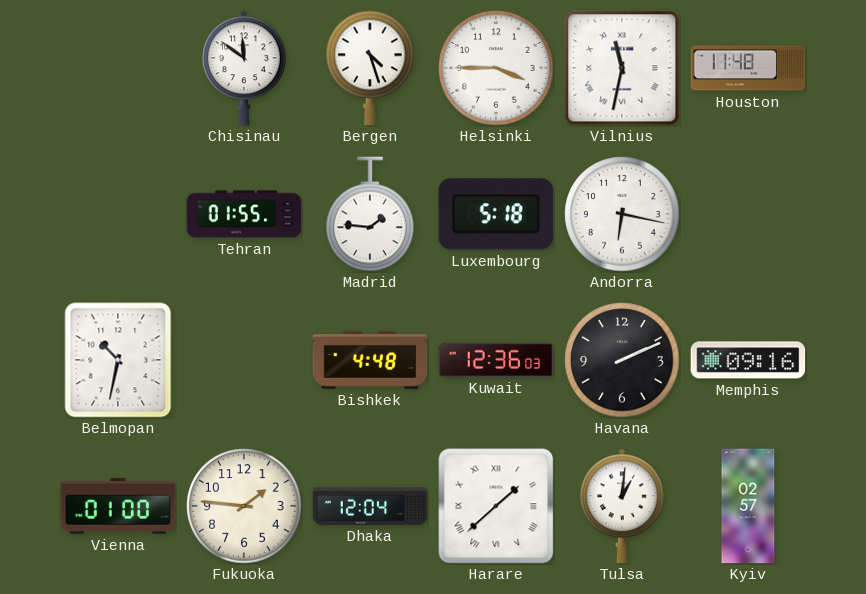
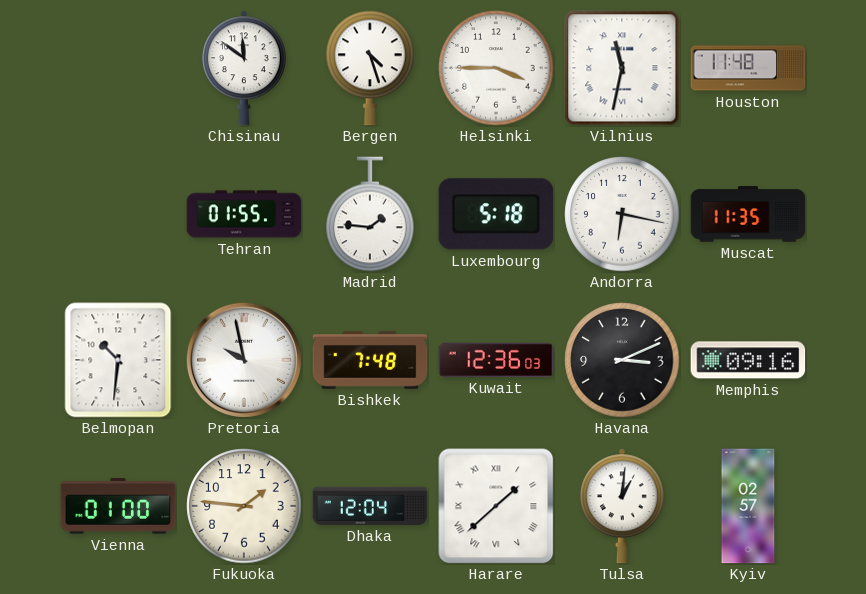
Muscat: none -> 11:35
Belmopan: 10:32 -> 10:31
Pretoria: none -> 9:58
Bishkek: 4:48 -> 7:48
Havana: 2:11 -> 3:11
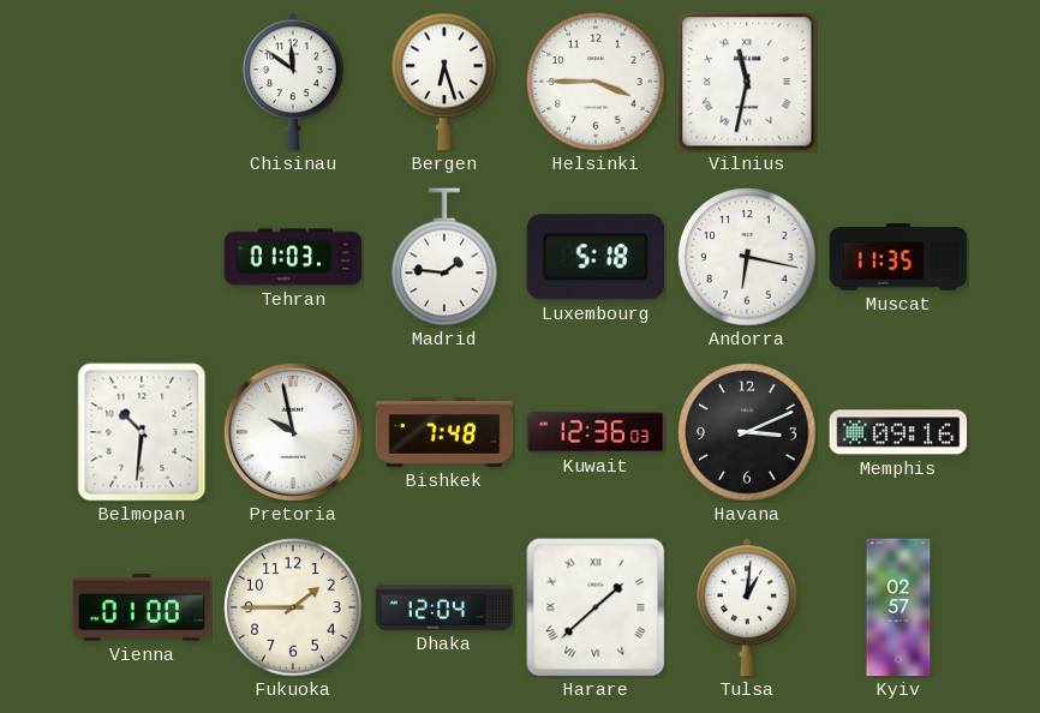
Bergen: 4:27 -> 6:27
Houston: 11:48 -> none
Tehran: 01:55 -> 01:03
Fukuoka: 1:46 -> 1:45
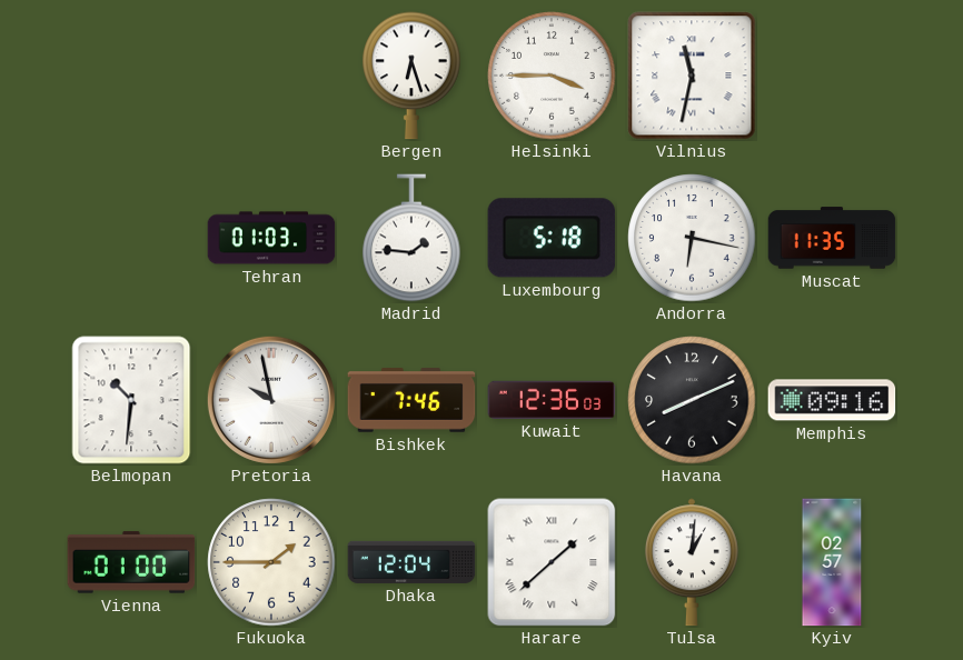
Chisinau: 11:51 -> none
Bishkek: 7:48 -> 7:46
Havana: 3:11 -> 8:11
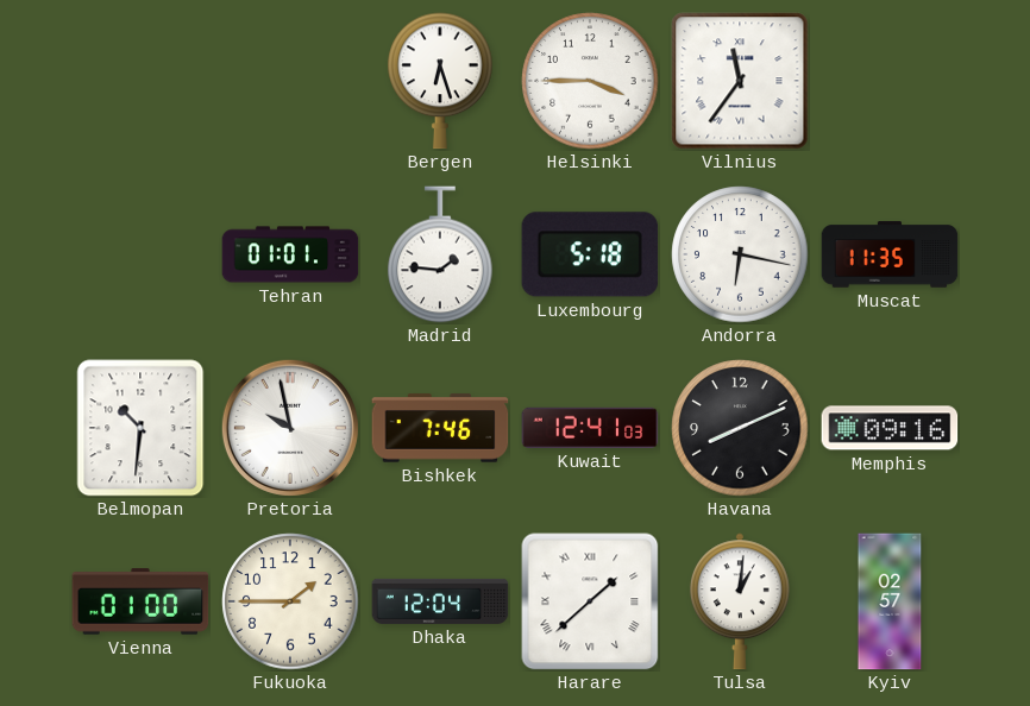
Vilnius: 11:32 -> 11:36
Tehran: 01:03 -> 01:01
Kuwait: 12:36 -> 12:41
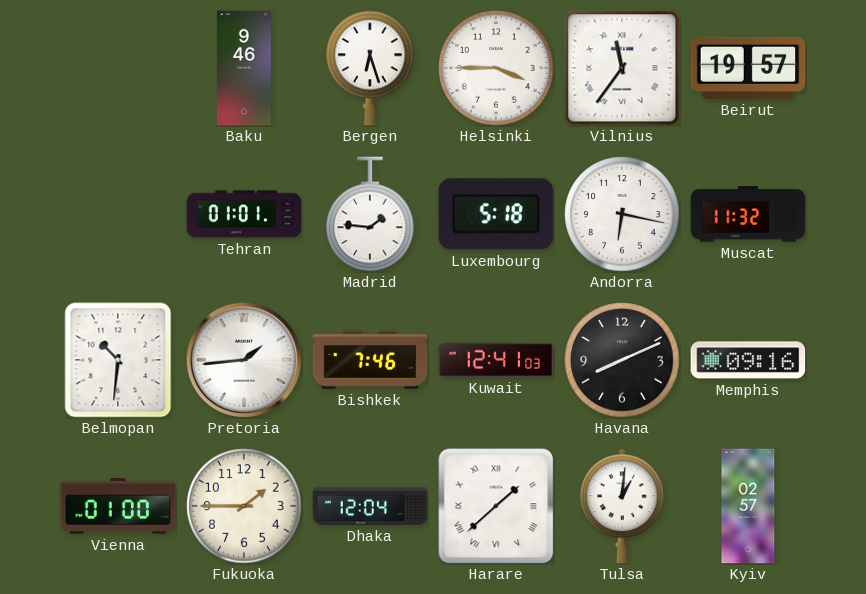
Baku: none -> 9:46
Beirut: none -> 19:57
Muscat: 11:35 -> 11:32
Pretoria: 9:58 -> 1:44
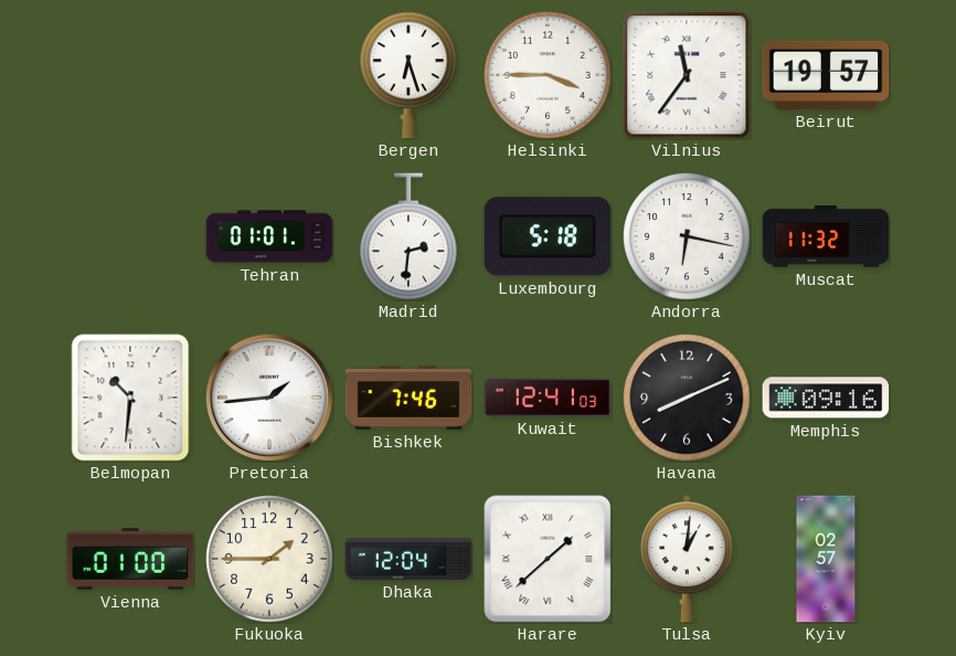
Baku: 9:46 -> none
Madrid: 1:46 -> 2:31
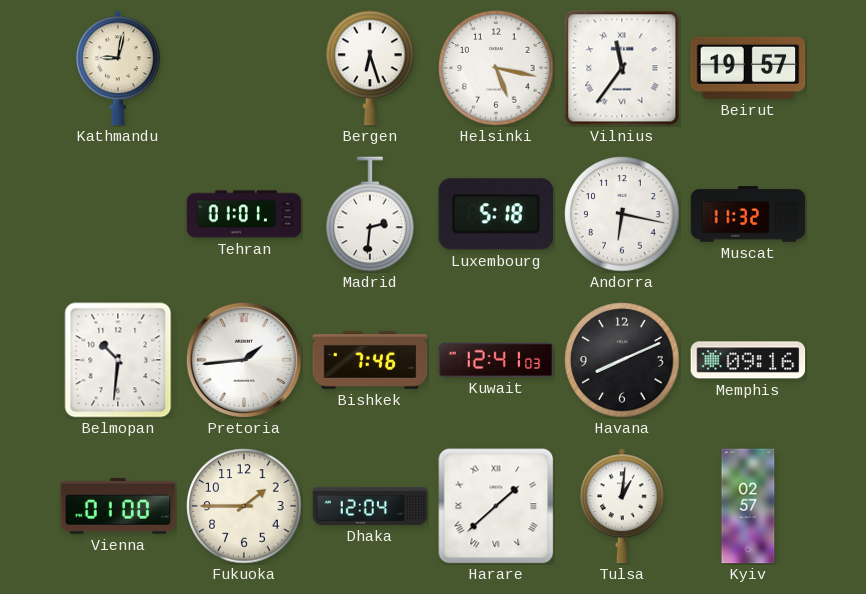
Kathmandu: none -> 9:02
Helsinki: 3:45 -> 5:17
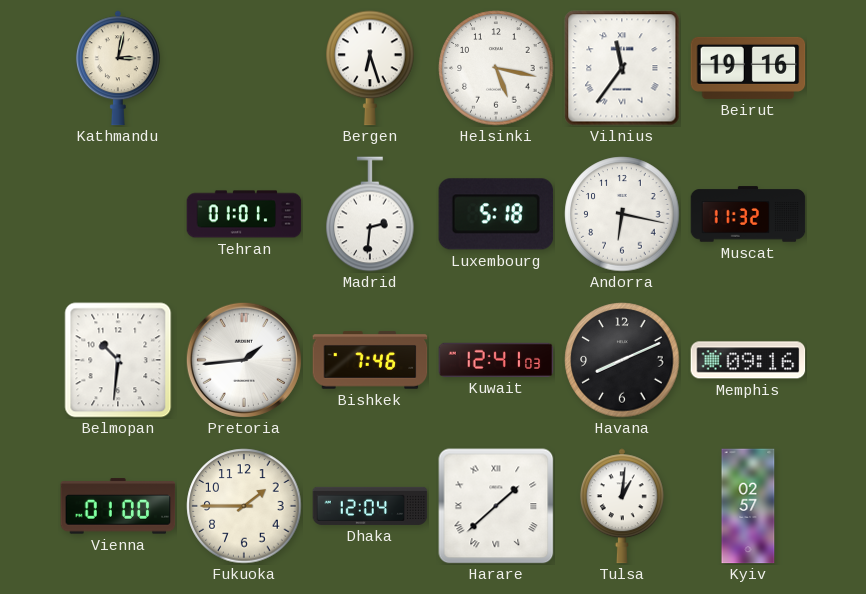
Kathmandu: 9:02 -> 3:02
Beirut: 19:57 -> 19:16
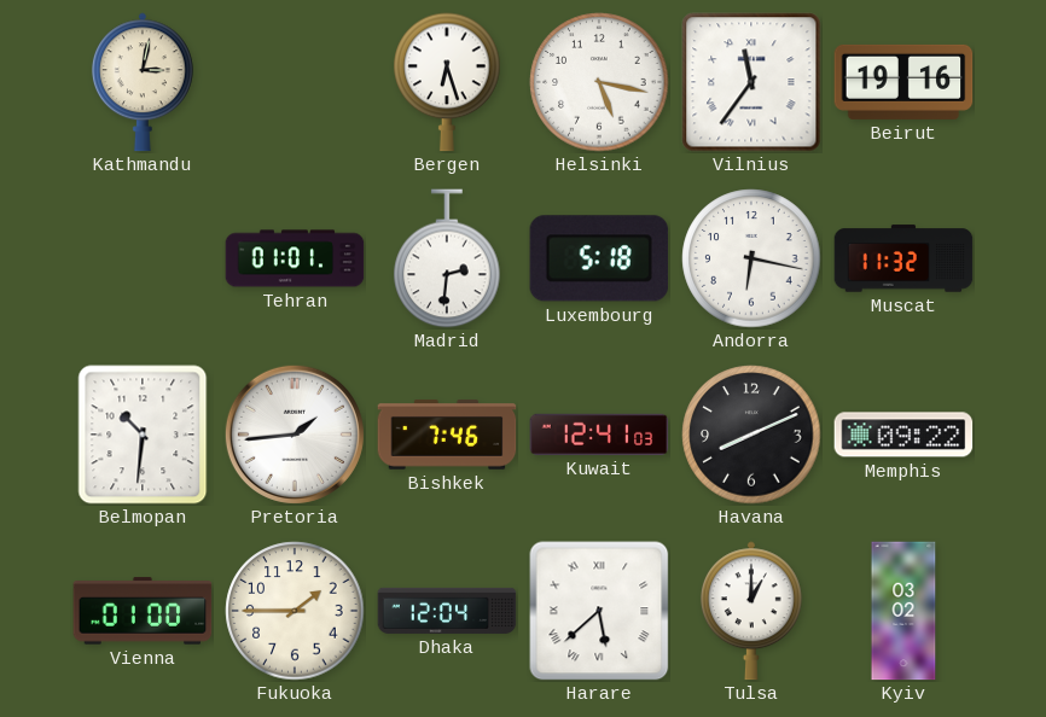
Memphis: 09:16 -> 09:22
Harare: 1:38 -> 5:38
Tulsa: 1:01 -> 1:00
Kyiv: 02:57 -> 03:02
